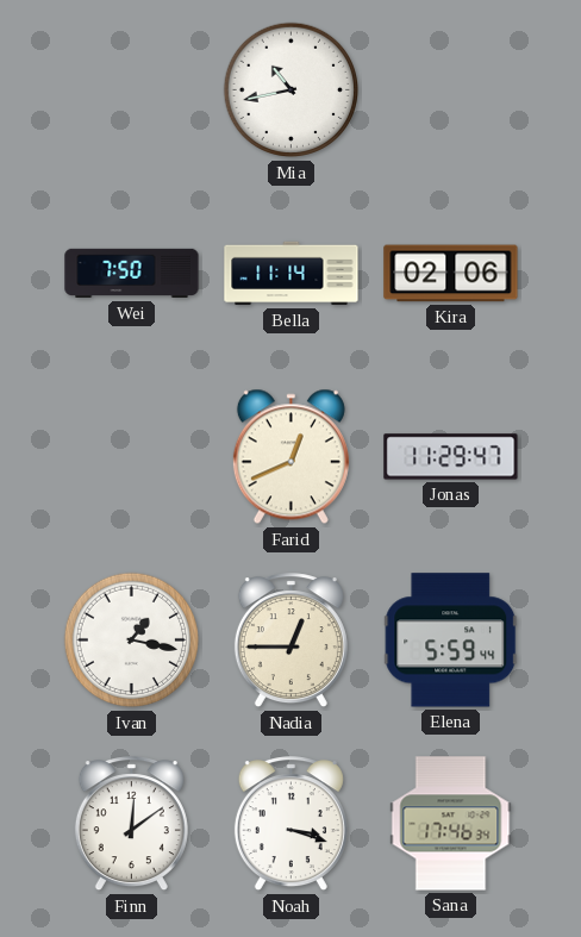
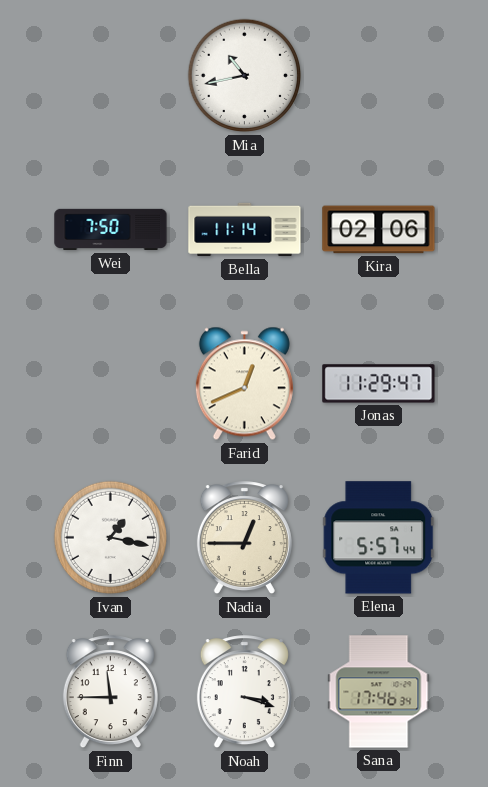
Elena: 5:59 -> 5:57
Finn: 12:09 -> 11:45
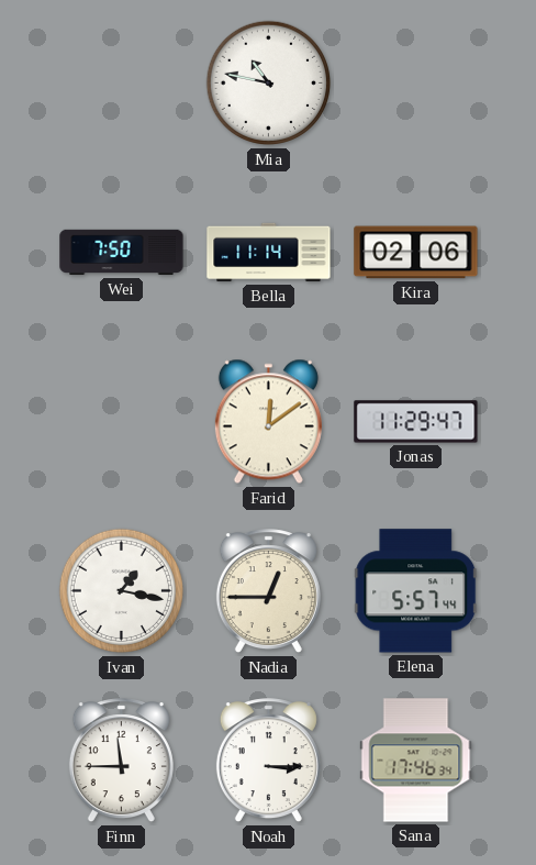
Mia: 10:43 -> 10:47
Farid: 12:41 -> 12:09
Noah: 3:18 -> 3:15
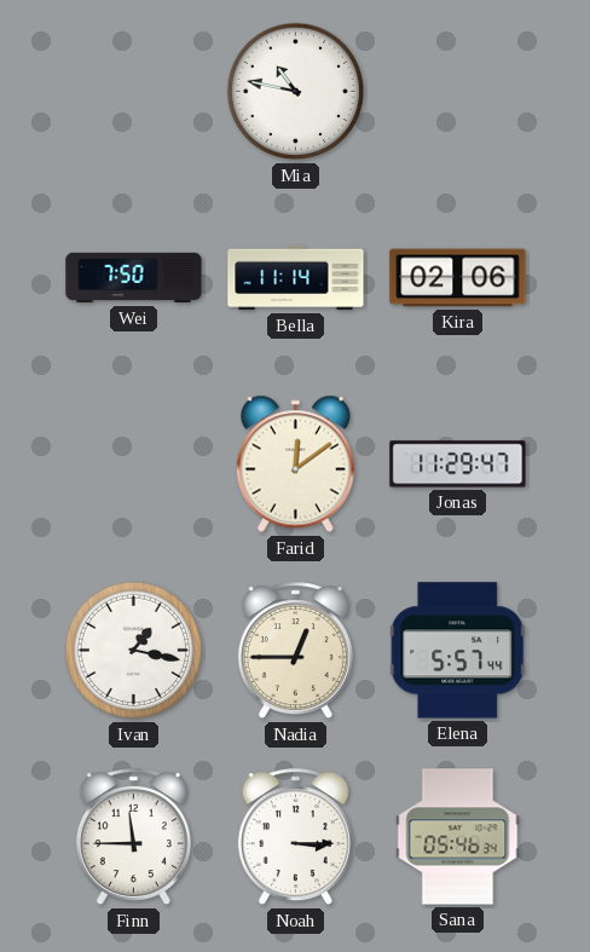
Sana: 17:46 -> 05:46
